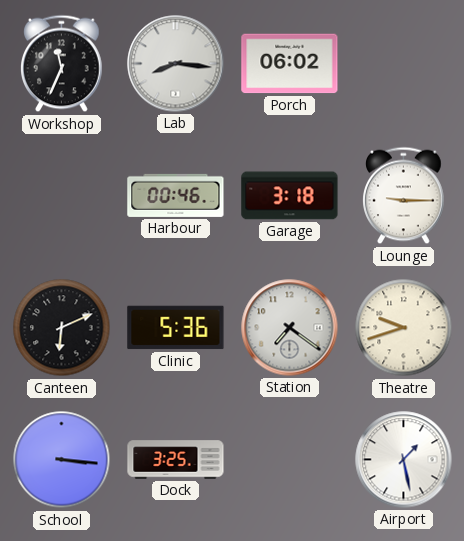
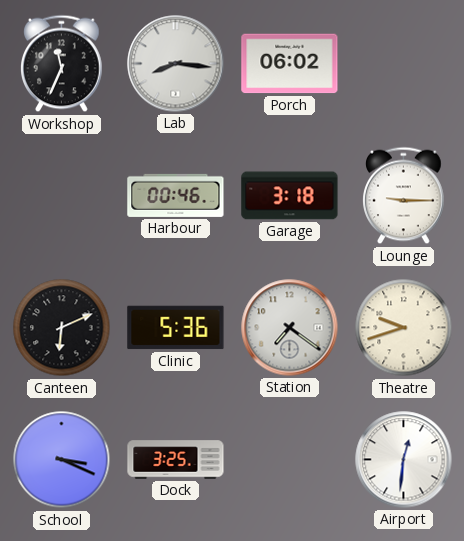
School: 3:16 -> 3:19
Airport: 1:28 -> 12:31
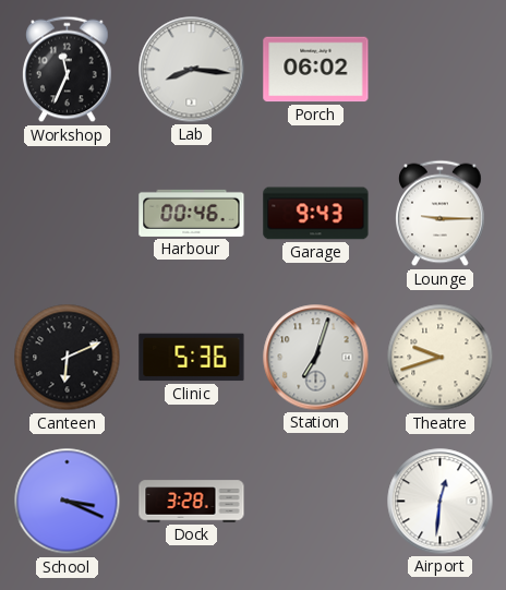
Garage: 3:18 -> 9:43
Station: 7:21 -> 7:03
Dock: 3:25 -> 3:28
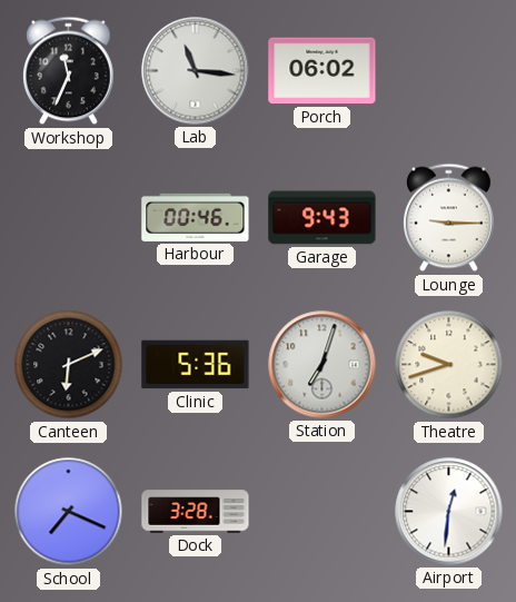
Lab: 8:16 -> 11:16
School: 3:19 -> 7:19
